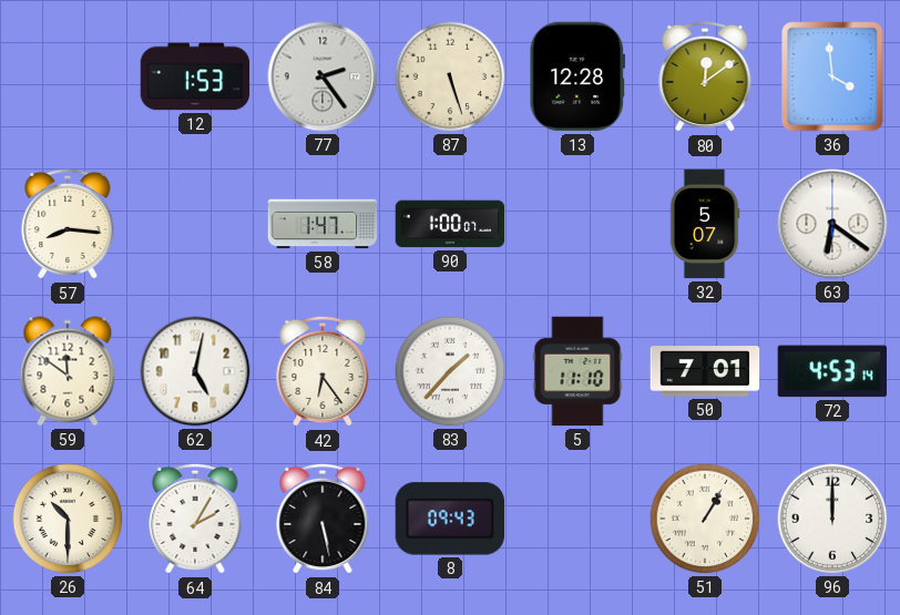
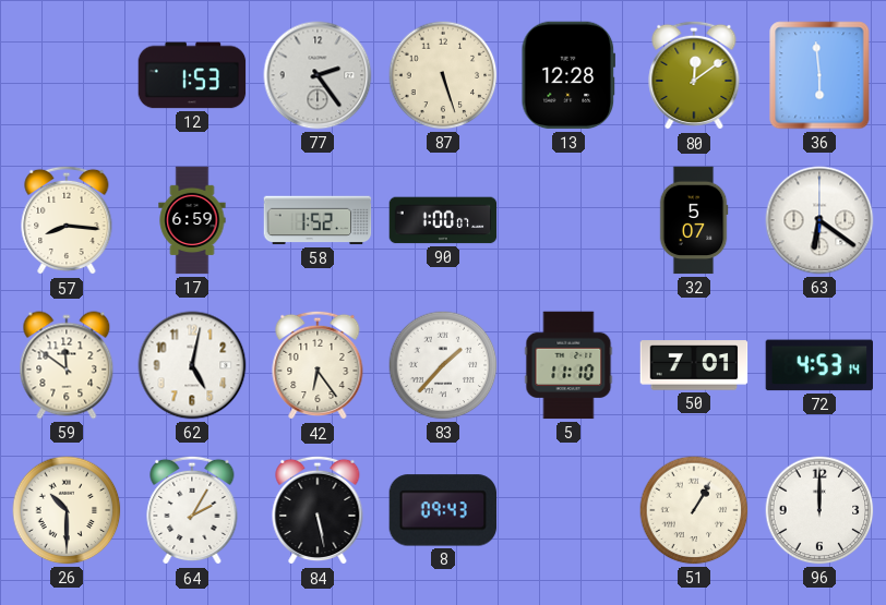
36: 3:59 -> 5:59
17: none -> 6:59
58: 1:47 -> 1:52
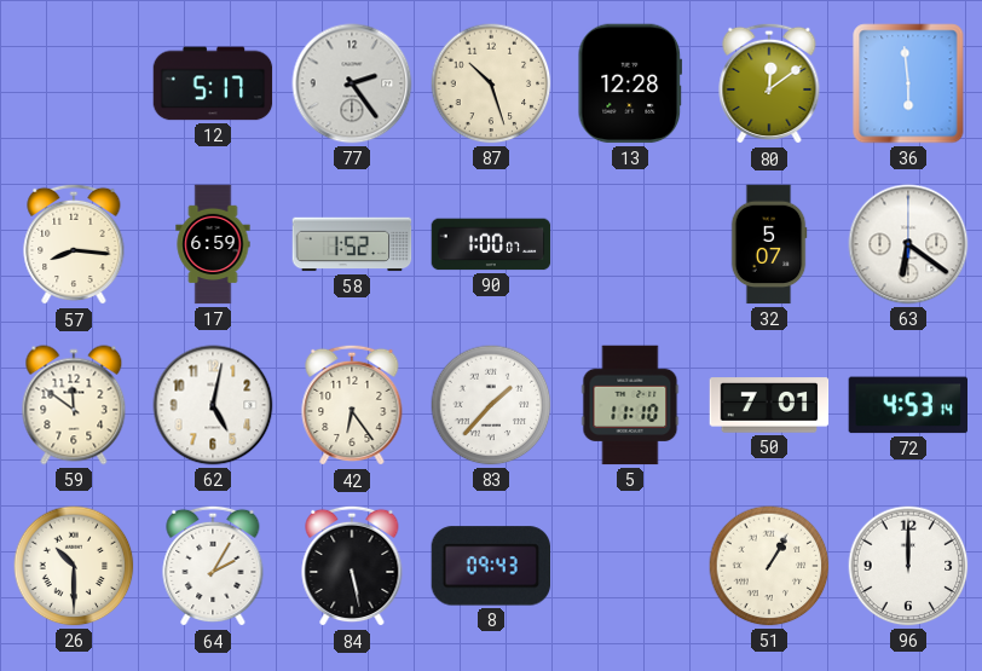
12: 1:53 -> 5:17
87: 5:27 -> 10:27
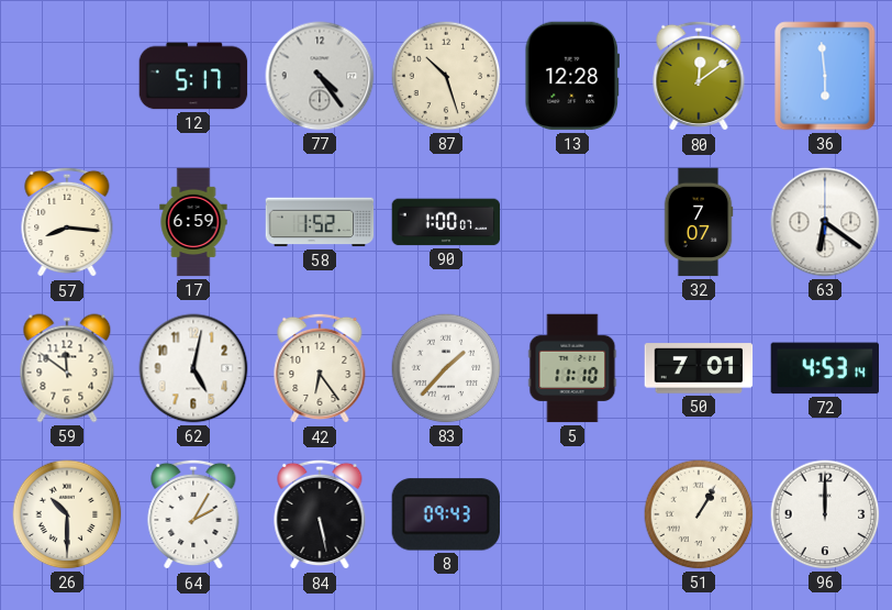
77: 2:24 -> 4:24
32: 5:07 -> 7:07
